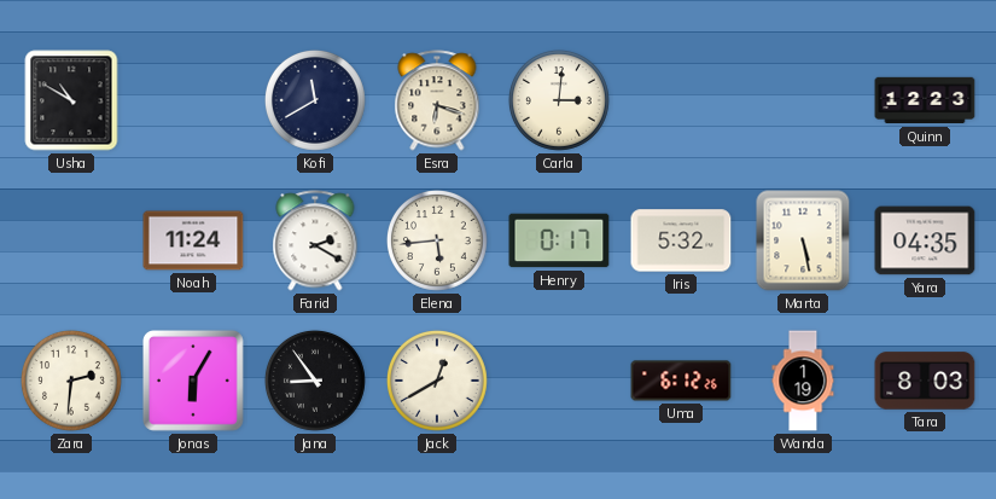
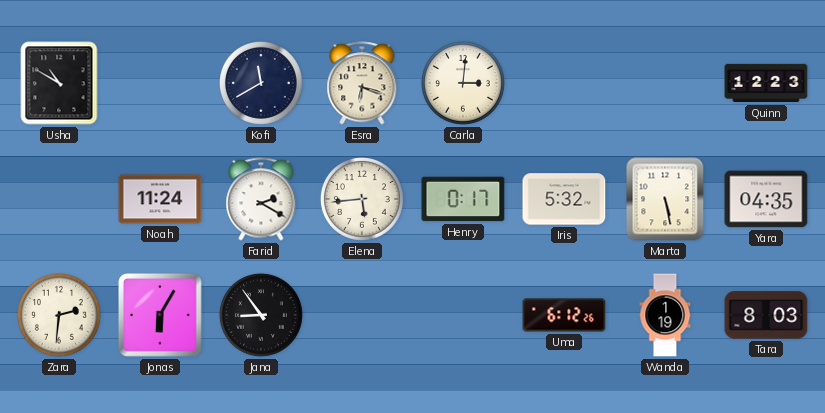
Jack: 12:40 -> none
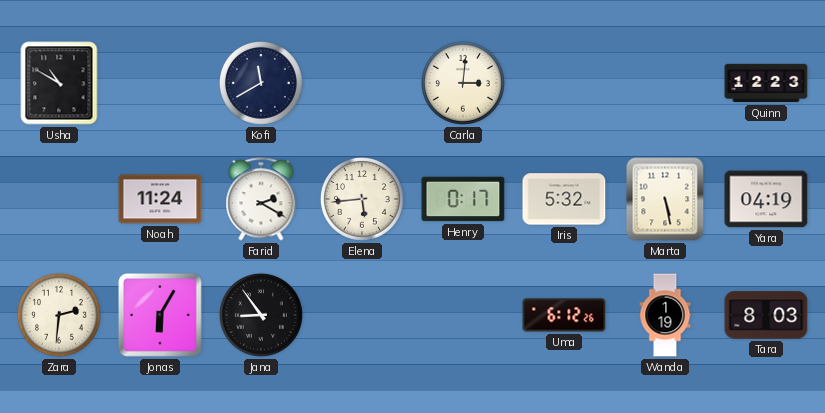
Esra: 6:18 -> none
Yara: 04:35 -> 04:19
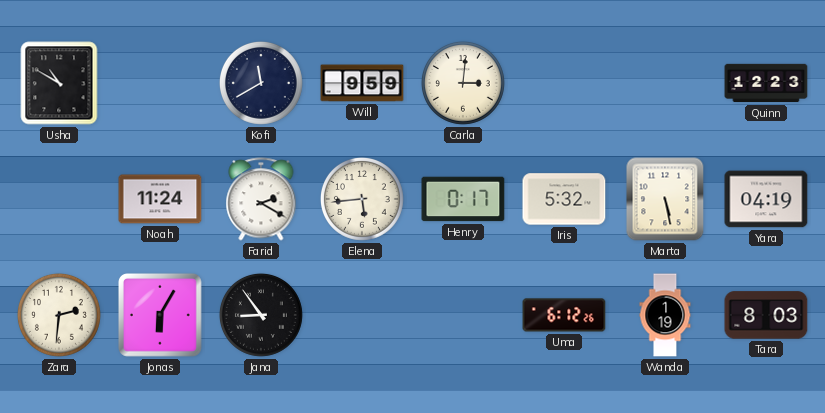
Will: none -> 9:59
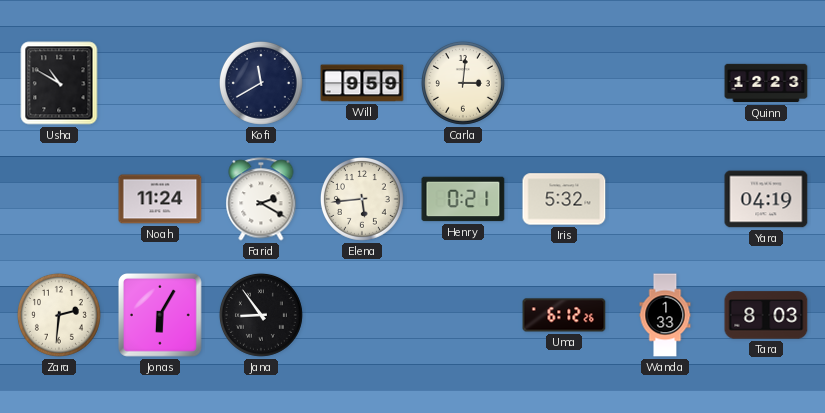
Henry: 0:17 -> 0:21
Marta: 5:28 -> none
Wanda: 1:19 -> 1:33
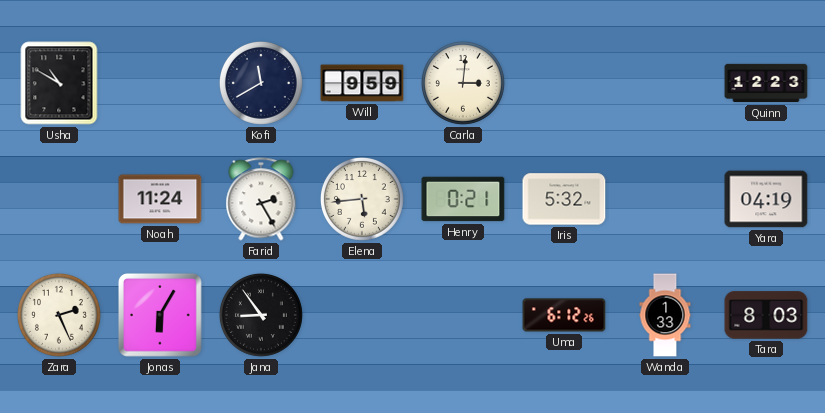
Farid: 2:20 -> 2:25
Zara: 2:31 -> 2:26
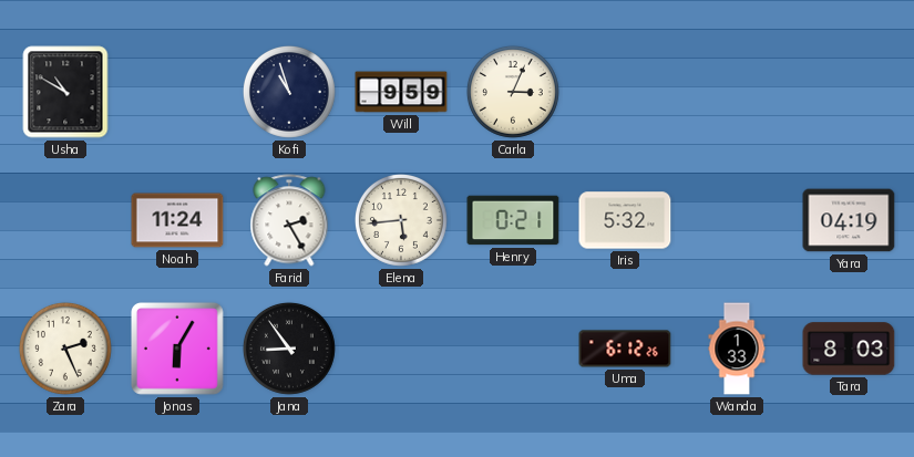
Kofi: 11:40 -> 10:57
Carla: 3:01 -> 3:04
Quinn: 12:23 -> none
